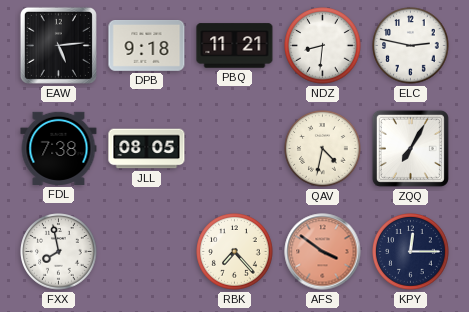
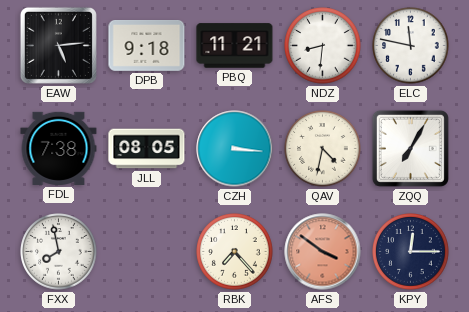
ELC: 2:47 -> 11:47
CZH: none -> 3:16
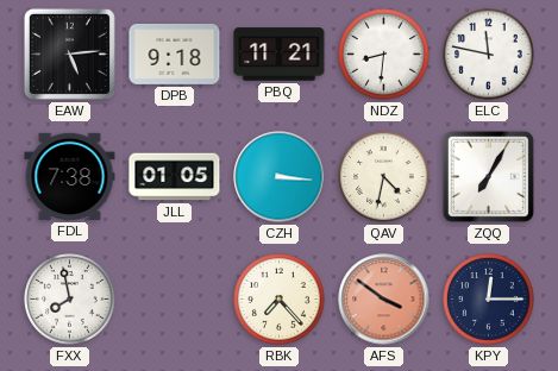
JLL: 08:05 -> 01:05
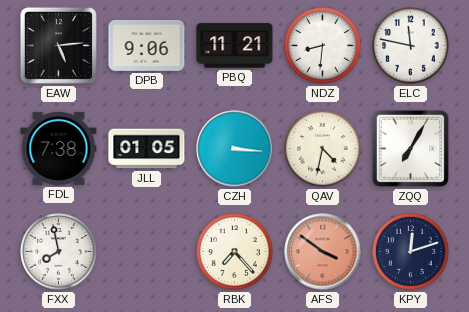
DPB: 9:18 -> 9:06
KPY: 12:15 -> 12:12
